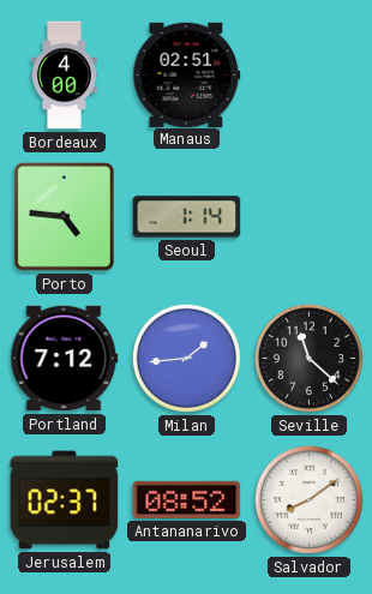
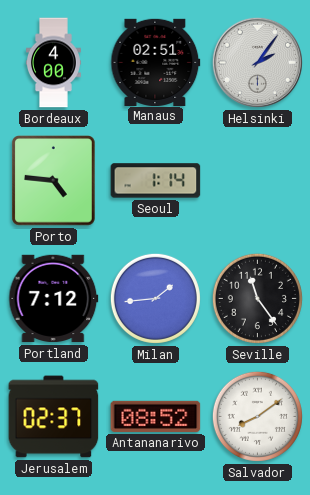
Helsinki: none -> 2:06
Seville: 11:22 -> 11:24
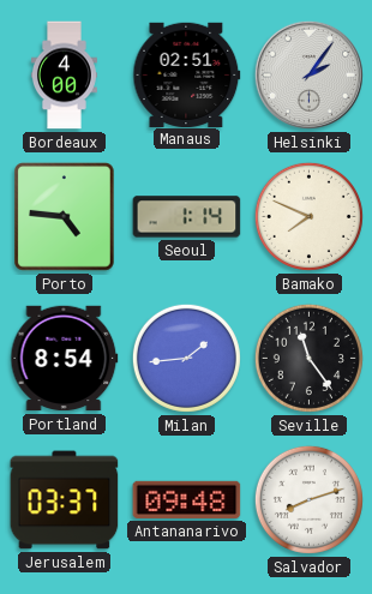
Bamako: none -> 7:49
Portland: 7:12 -> 8:54
Jerusalem: 02:37 -> 03:37
Antananarivo: 08:52 -> 09:48
Salvador: 8:09 -> 8:12
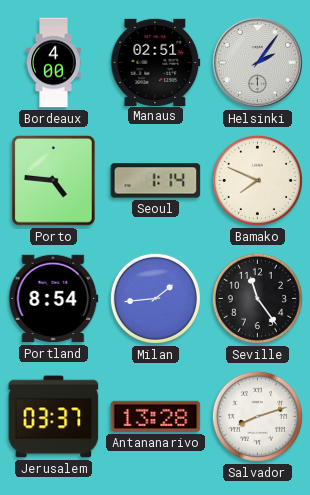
Antananarivo: 09:48 -> 13:28
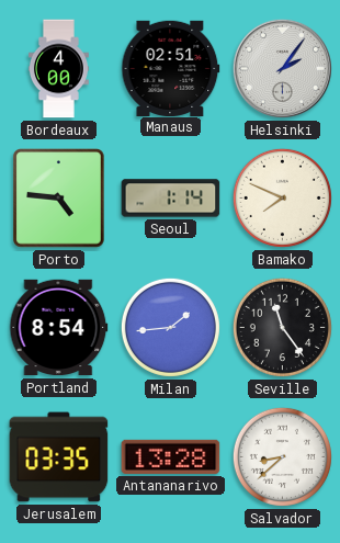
Jerusalem: 03:37 -> 03:35
Salvador: 8:12 -> 8:38
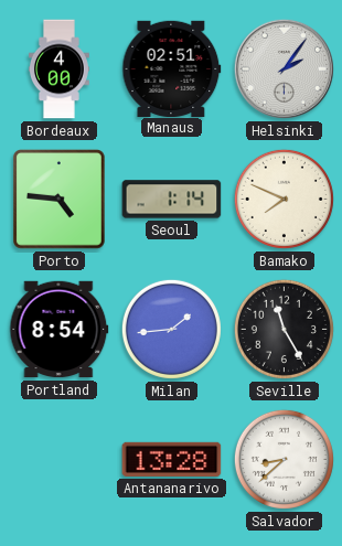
Seville: 11:24 -> 11:25
Jerusalem: 03:35 -> none
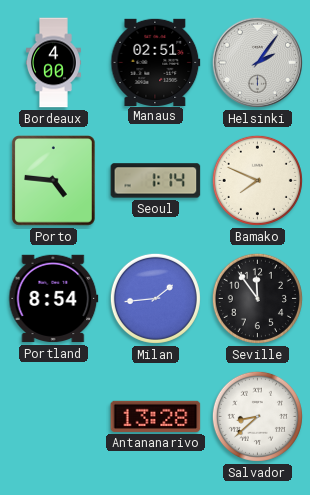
Seville: 11:25 -> 11:54
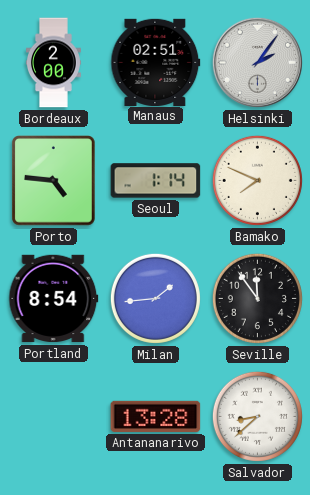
Bordeaux: 4:00 -> 2:00
